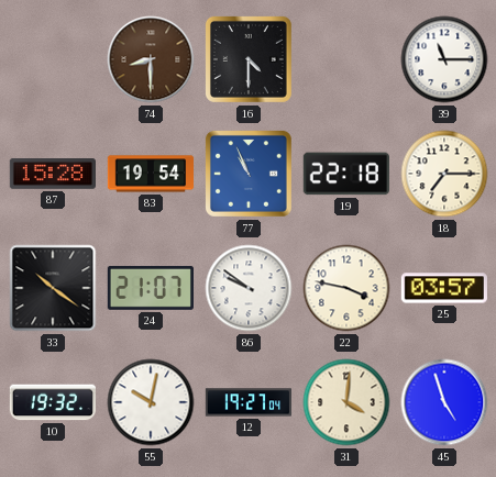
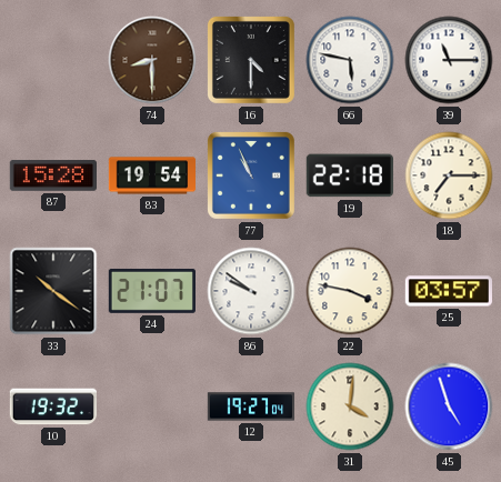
66: none -> 5:47
55: 10:02 -> none
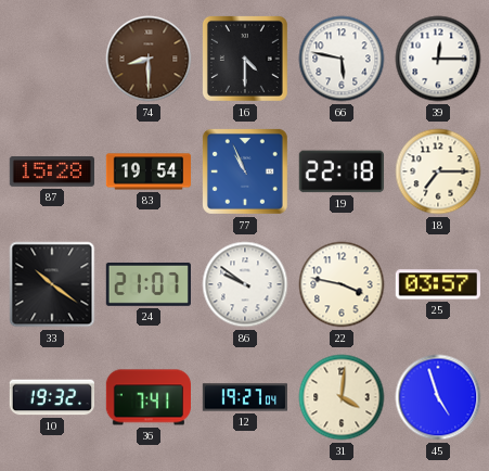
39: 11:15 -> 12:15
36: none -> 7:41
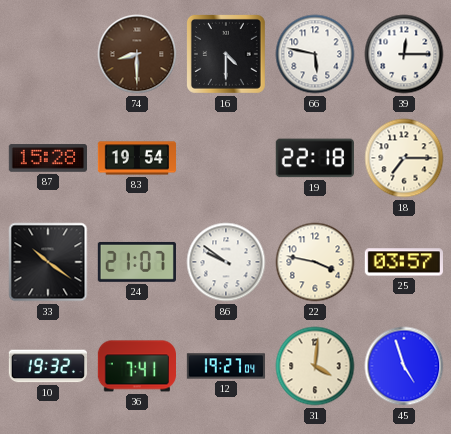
77: 10:56 -> none
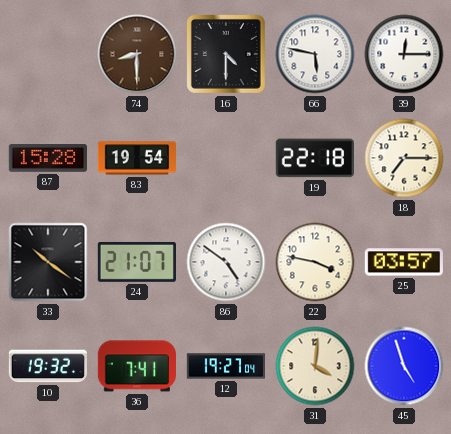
86: 9:51 -> 4:51
